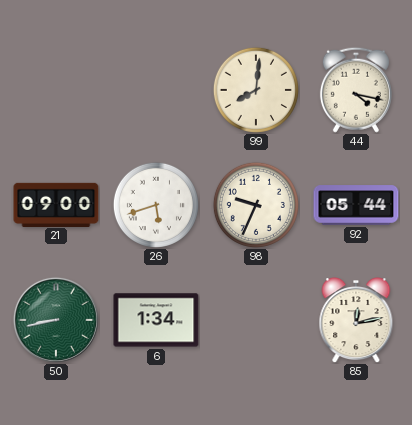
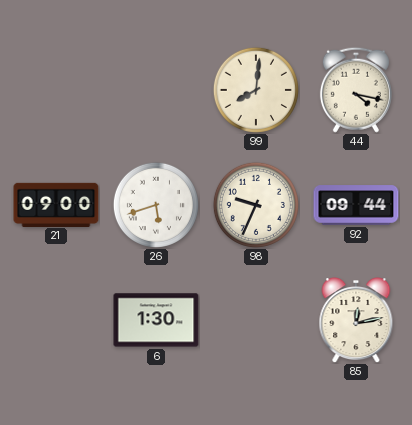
92: 05:44 -> 09:44
50: 8:43 -> none
6: 1:34 -> 1:30
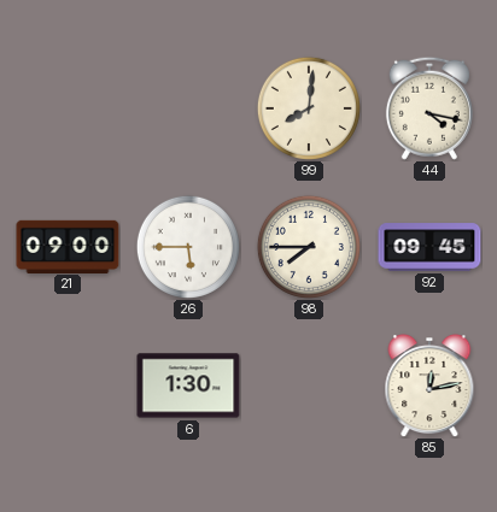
26: 5:42 -> 5:45
98: 9:34 -> 7:45
92: 09:44 -> 09:45
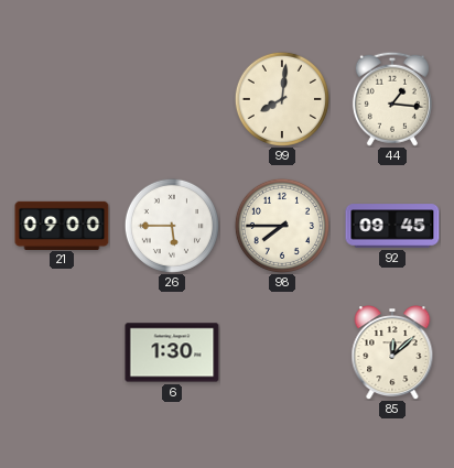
44: 4:17 -> 1:16
85: 12:13 -> 12:08
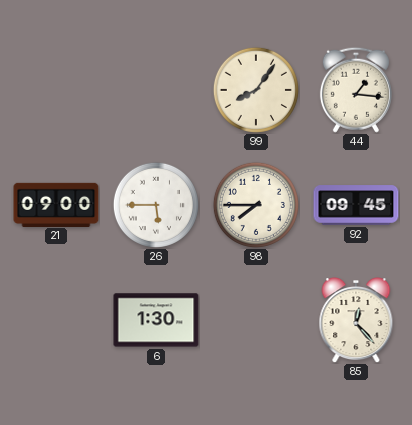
99: 8:01 -> 8:06
85: 12:08 -> 12:23
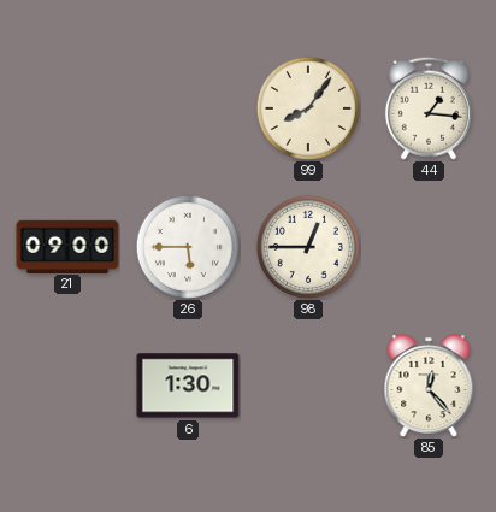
98: 7:45 -> 12:45
92: 09:45 -> none
